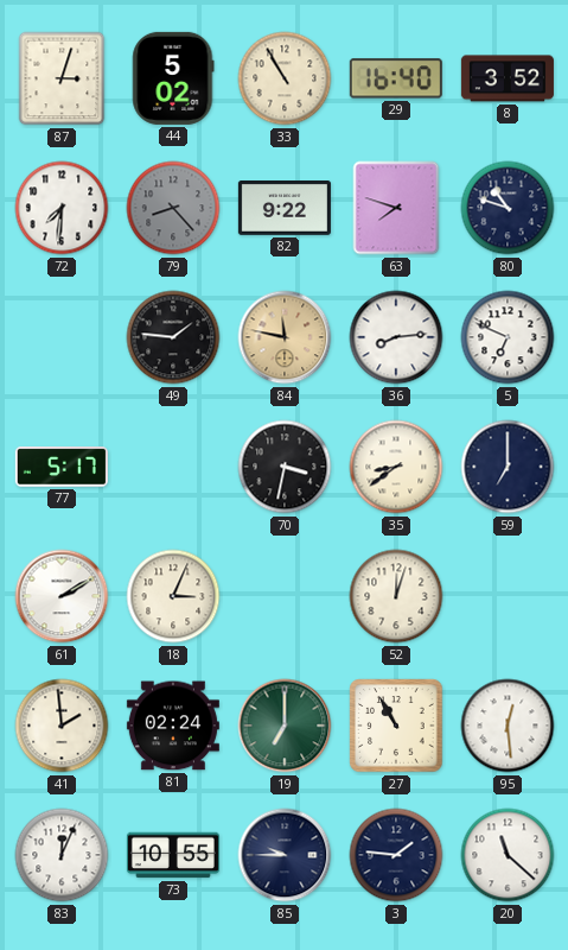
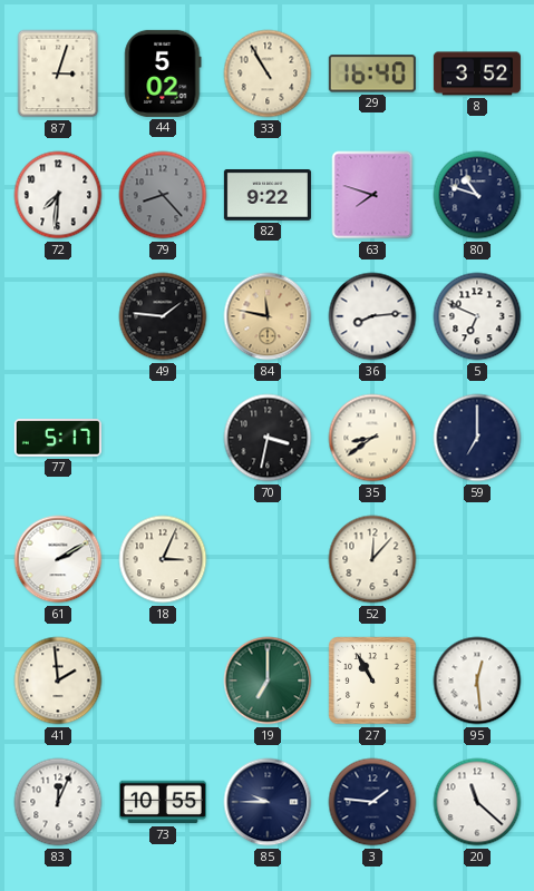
52: 12:03 -> 12:07
81: 02:24 -> none
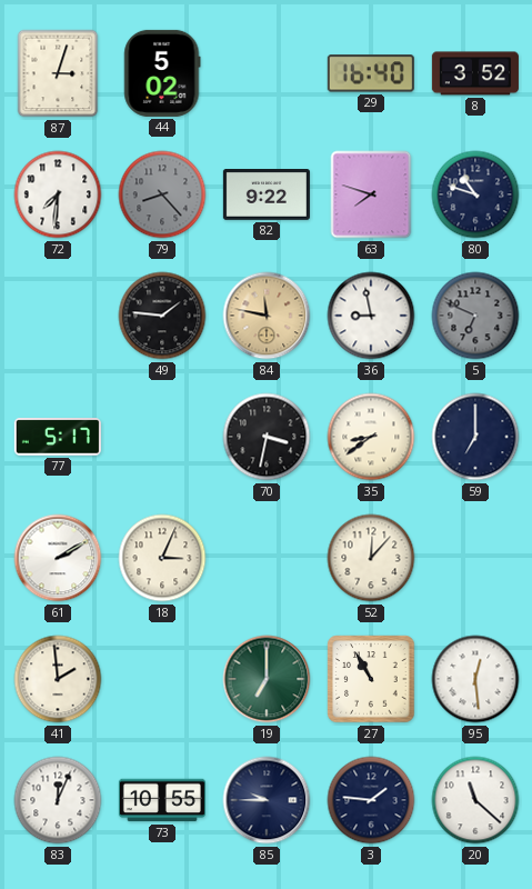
33: 10:55 -> none
36: 8:14 -> 8:58
5 dial: white -> grey
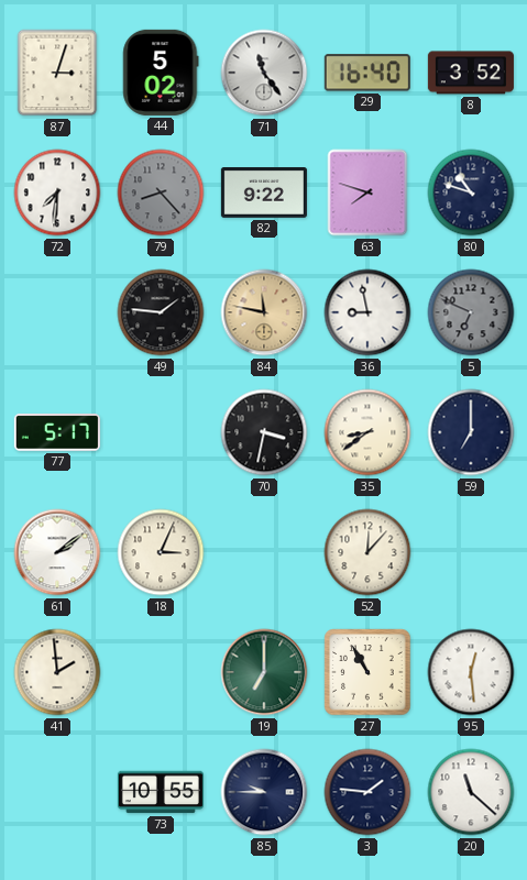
71: none -> 11:24
61: 2:10 -> 2:09
83: 12:04 -> none
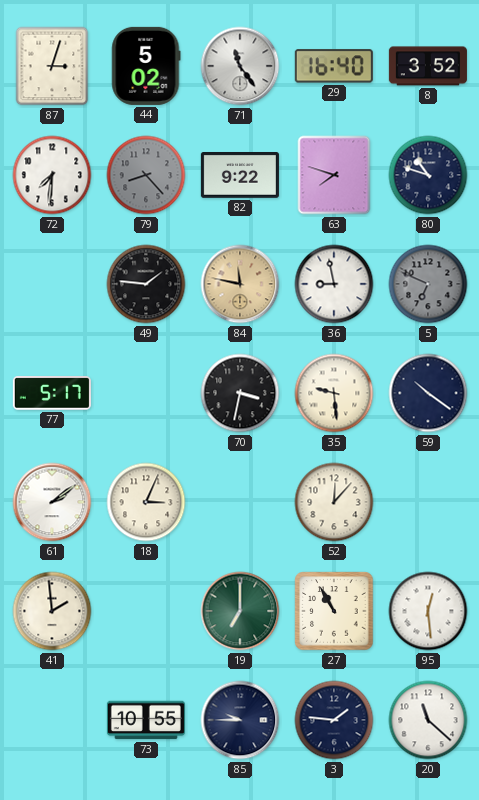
35: 8:39 -> 9:29
59: 7:00 -> 10:21
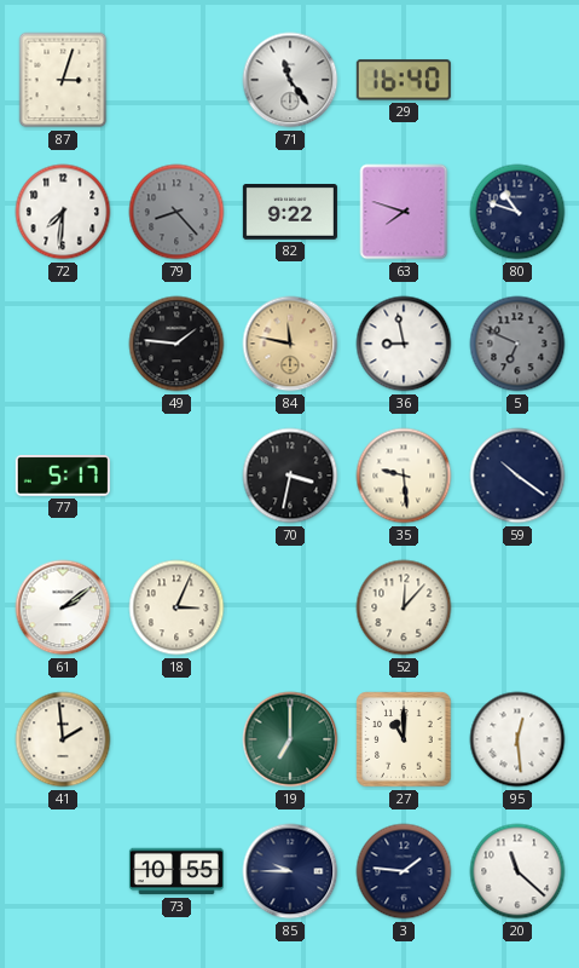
44: 5:02 -> none
8: 3:52 -> none
27: 10:55 -> 11:00
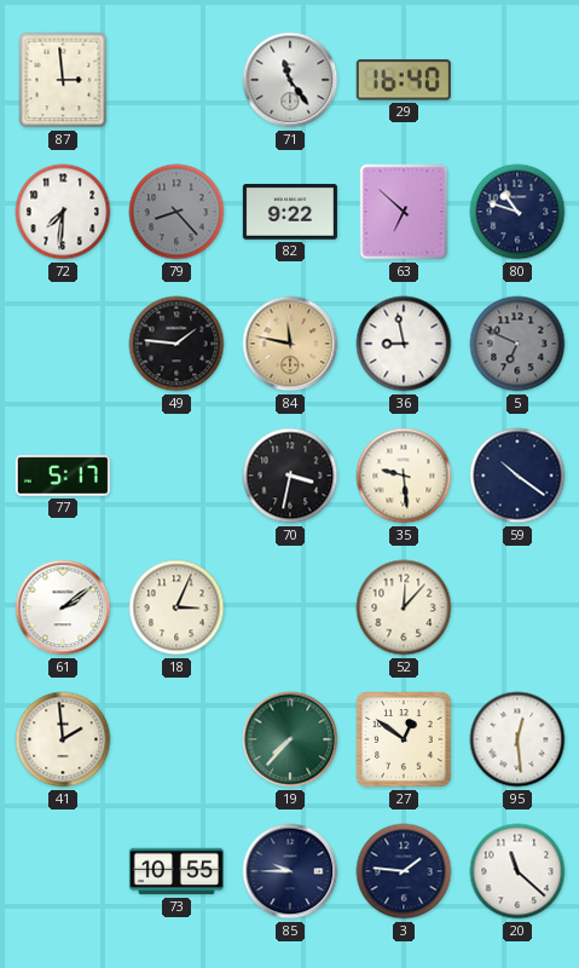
87: 3:03 -> 2:59
63: 7:48 -> 6:52
19: 7:00 -> 7:37
27: 11:00 -> 12:51
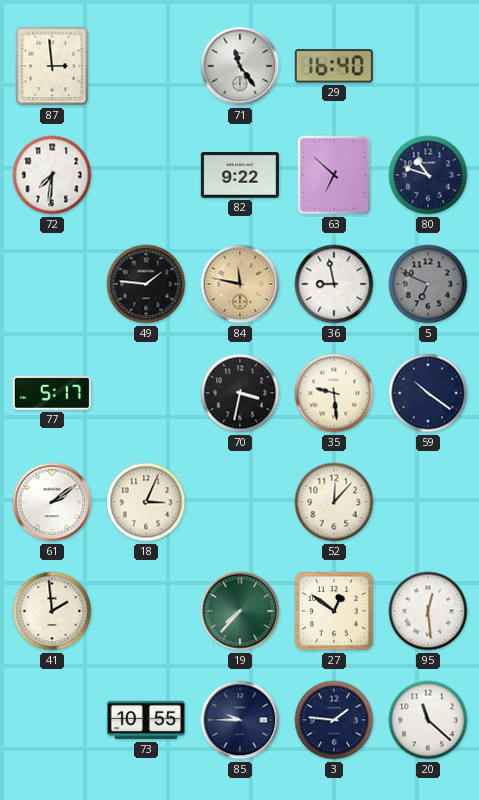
79: 8:23 -> none
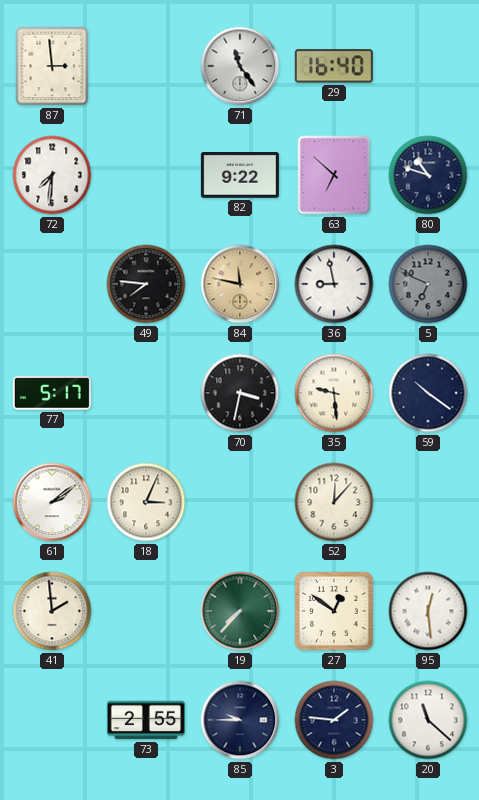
49: 1:46 -> 7:46
73: 10:55 -> 2:55
